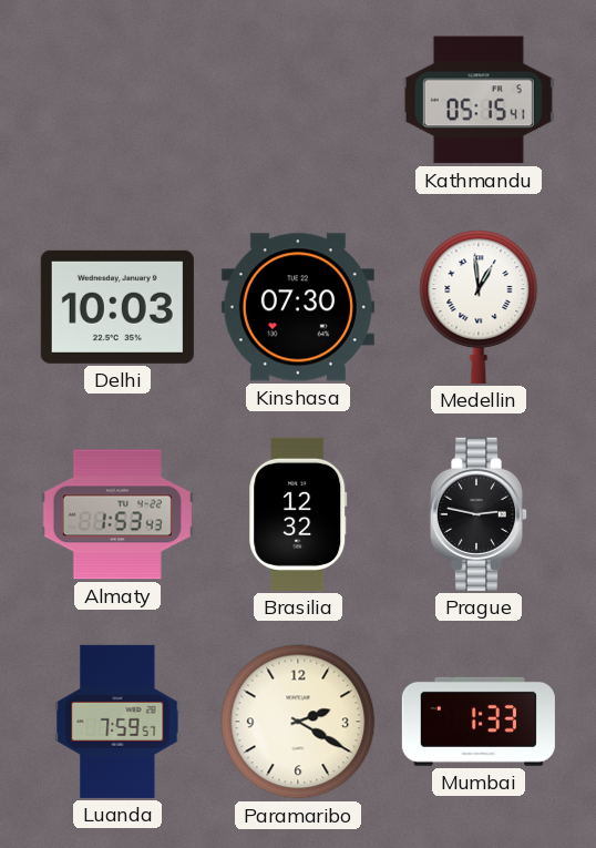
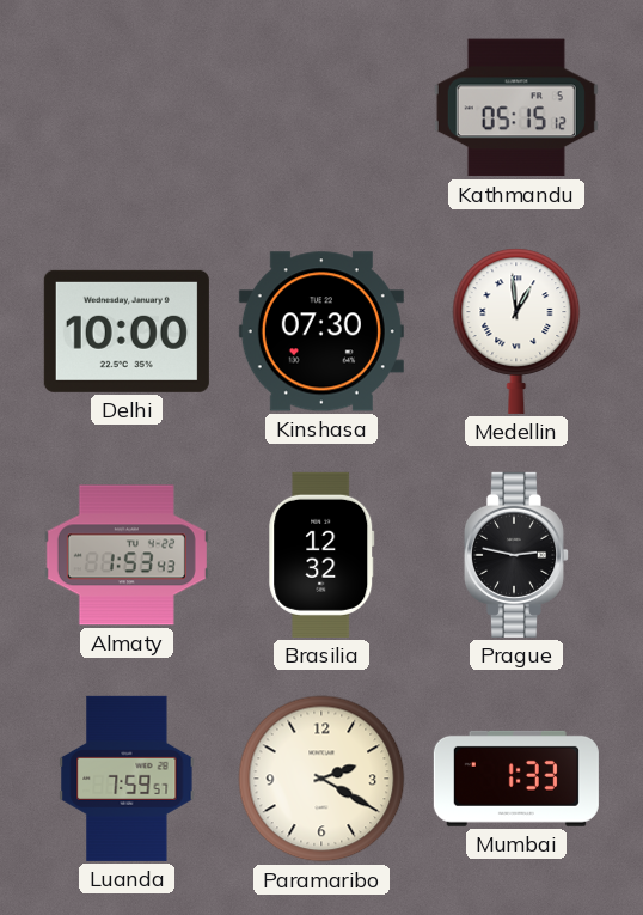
Kathmandu: 05:15:41 -> 05:15:12
Delhi: 10:03 -> 10:00
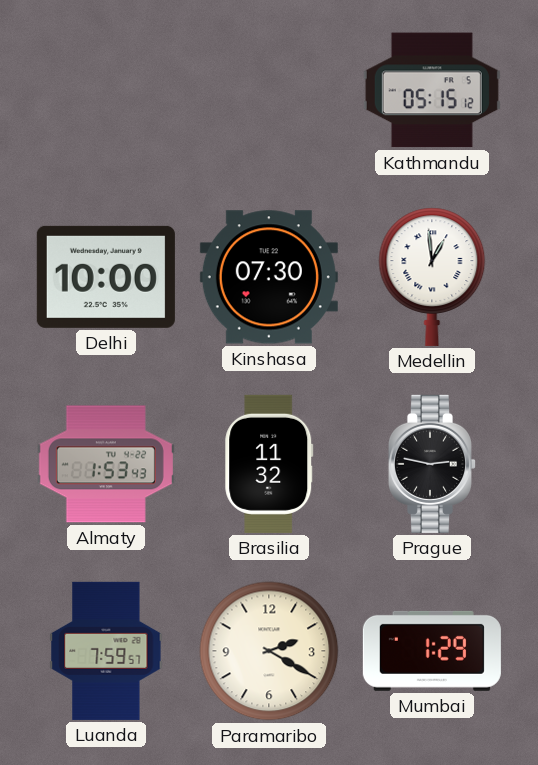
Brasilia: 12:32 -> 11:32
Mumbai: 1:33 -> 1:29
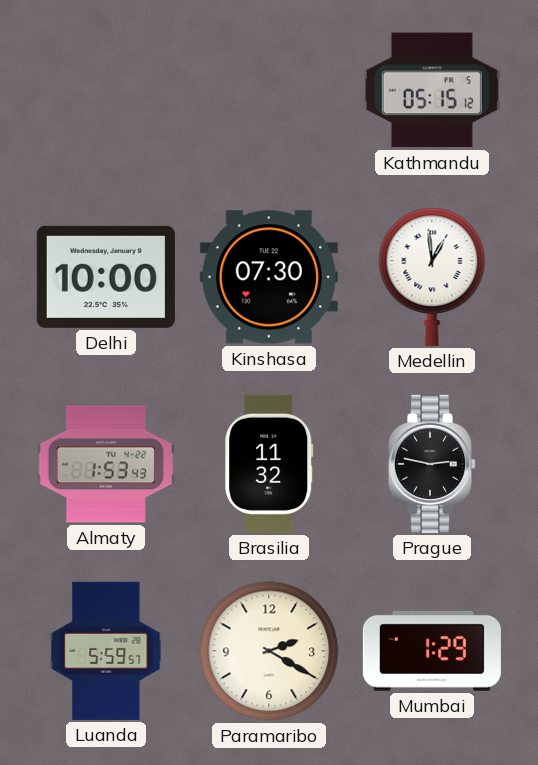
Luanda: 7:59 -> 5:59
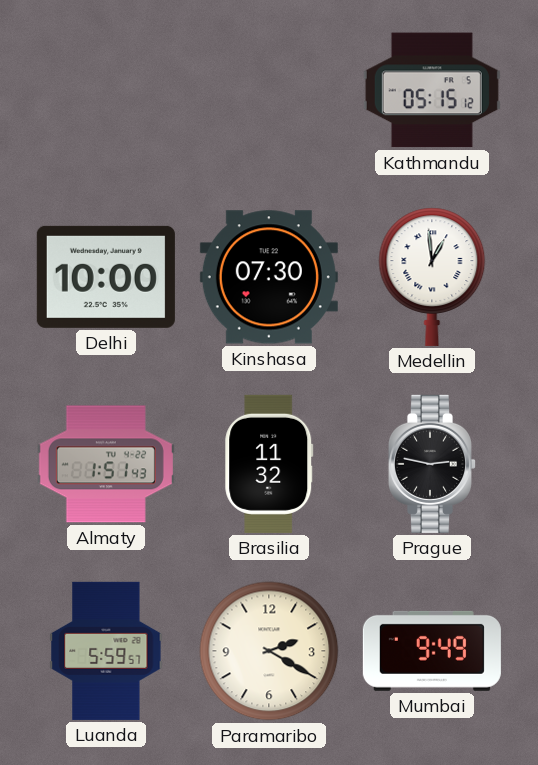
Almaty: 1:53 -> 1:51
Mumbai: 1:29 -> 9:49
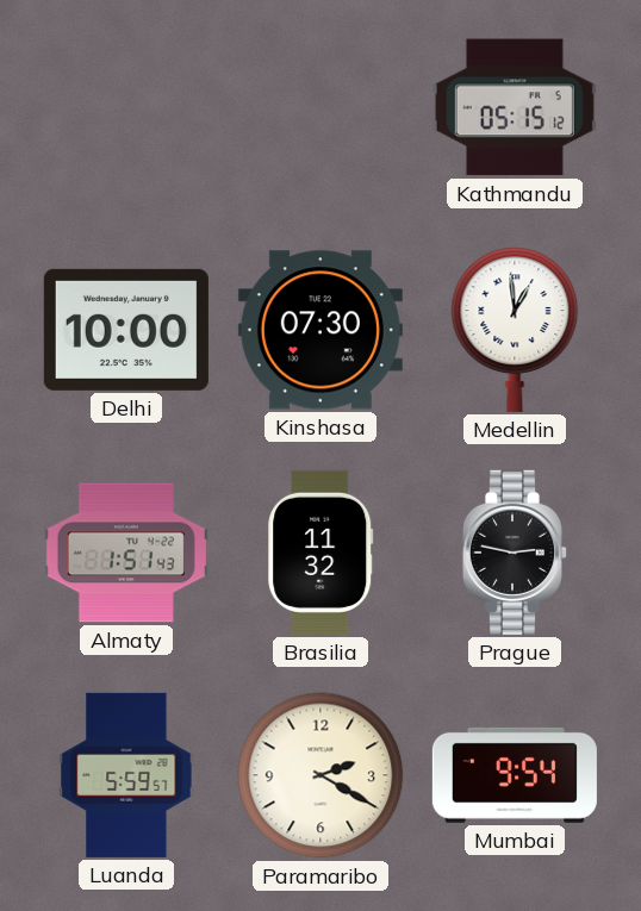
Mumbai: 9:49 -> 9:54
